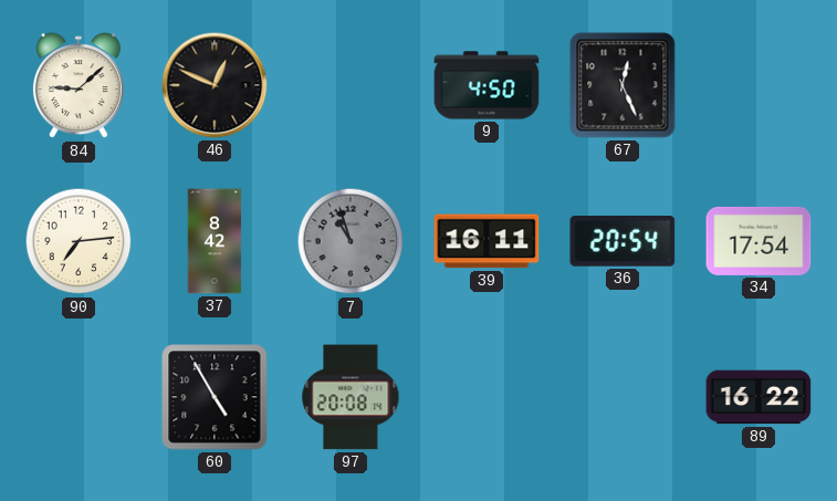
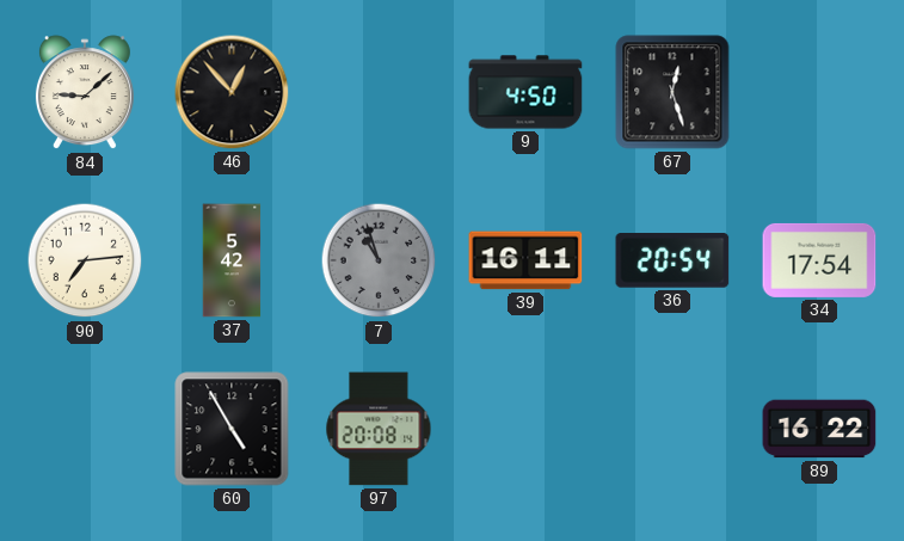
46: 12:49 -> 12:53
67: 12:26 -> 12:27
37: 8:42 -> 5:42
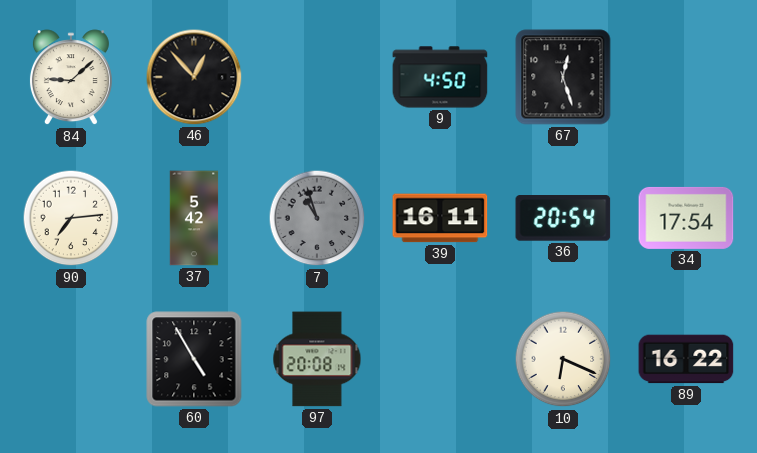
10: none -> 6:19
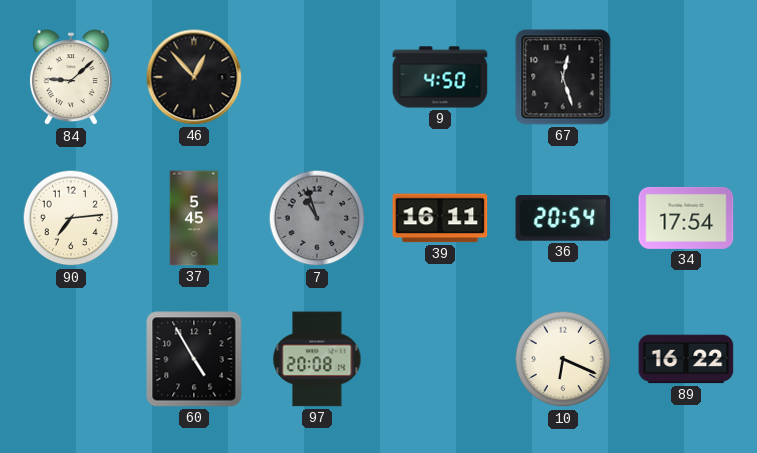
37: 5:42 -> 5:45
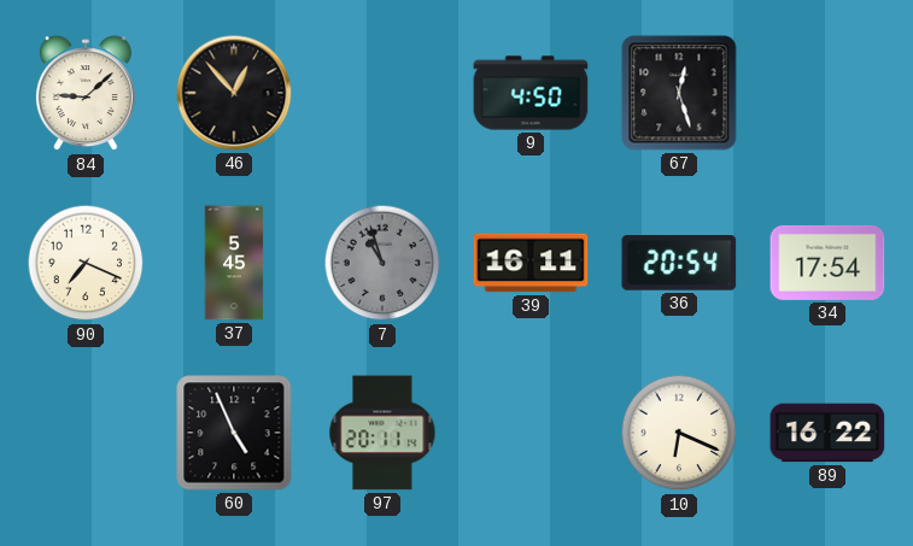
90: 7:14 -> 7:19
60: 4:55 -> 4:56
97: 20:08 -> 20:11
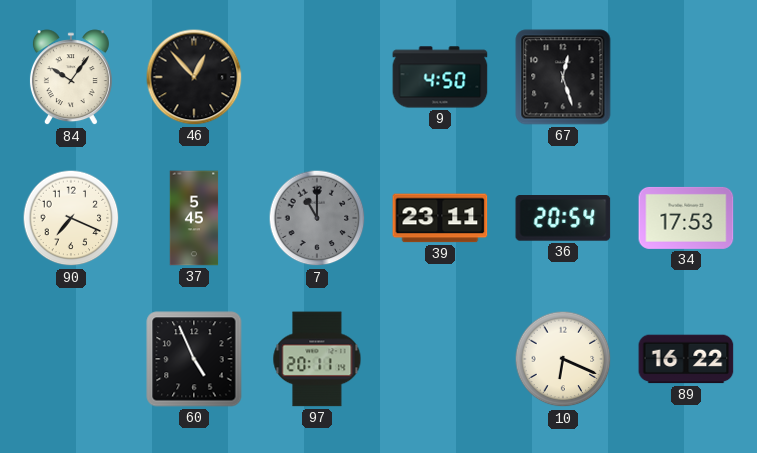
84: 9:08 -> 10:06
7: 10:57 -> 11:00
39: 16:11 -> 23:11
34: 17:54 -> 17:53
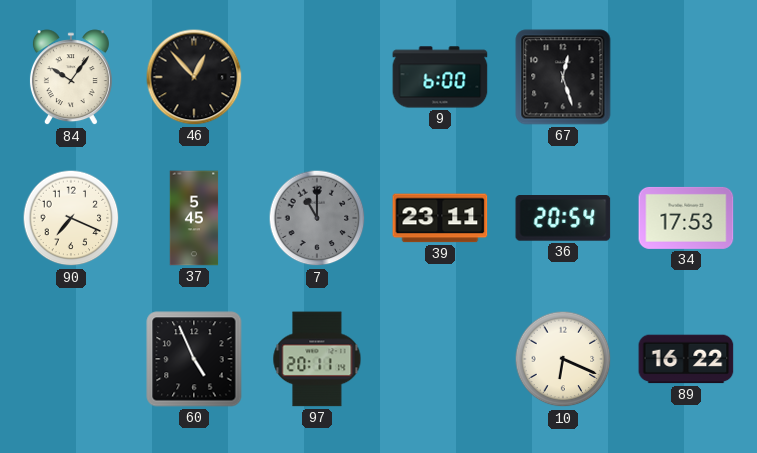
9: 4:50 -> 6:00
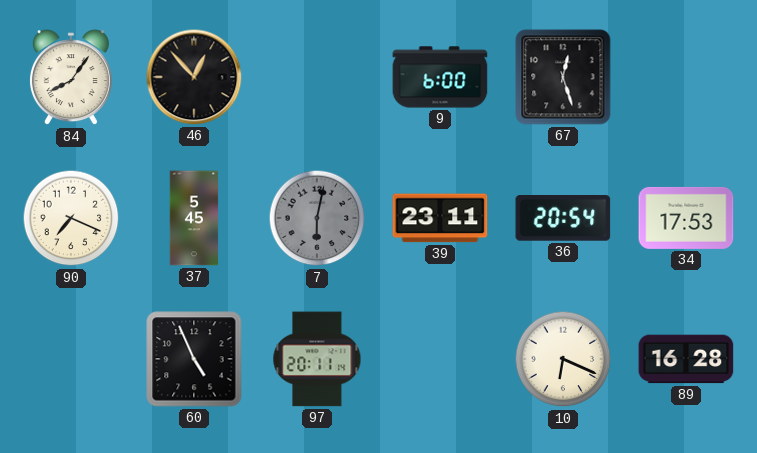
84: 10:06 -> 8:06
7: 11:00 -> 6:02
89: 16:22 -> 16:28
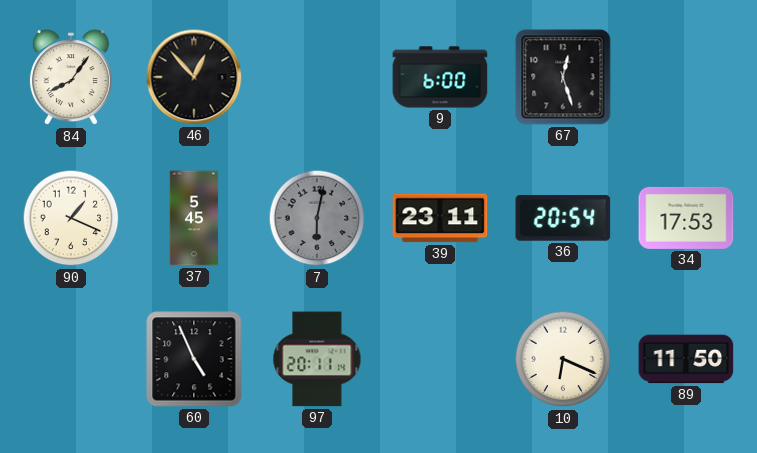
90: 7:19 -> 1:19
89: 16:28 -> 11:50
